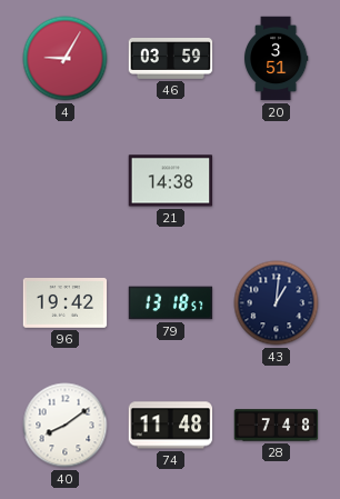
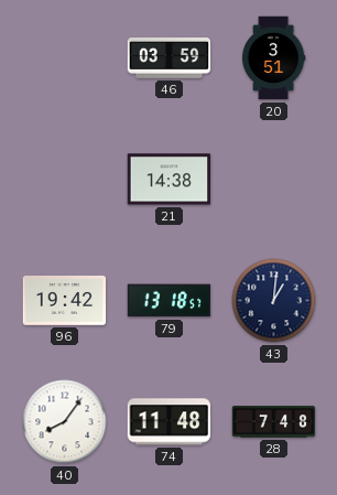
4: 9:05 -> none
40: 8:09 -> 8:06
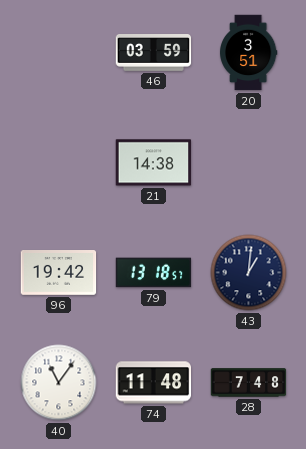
40: 8:06 -> 11:06
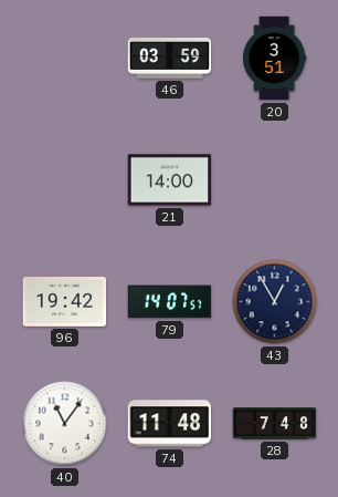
21: 14:38 -> 14:00
79: 13:18 -> 14:07
43: 1:01 -> 12:55
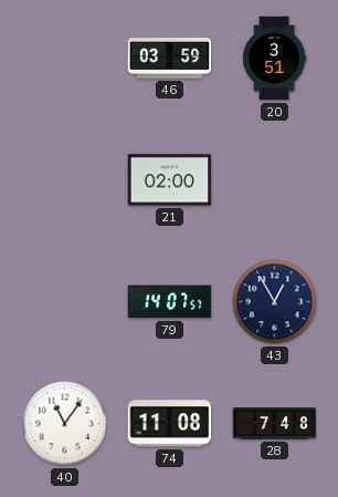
21: 14:00 -> 02:00
96: 19:42 -> none
74: 11:48 -> 11:08
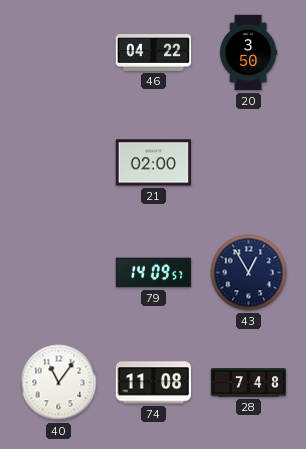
46: 03:59 -> 04:22
20: 3:51 -> 3:50
79: 14:07 -> 14:09
